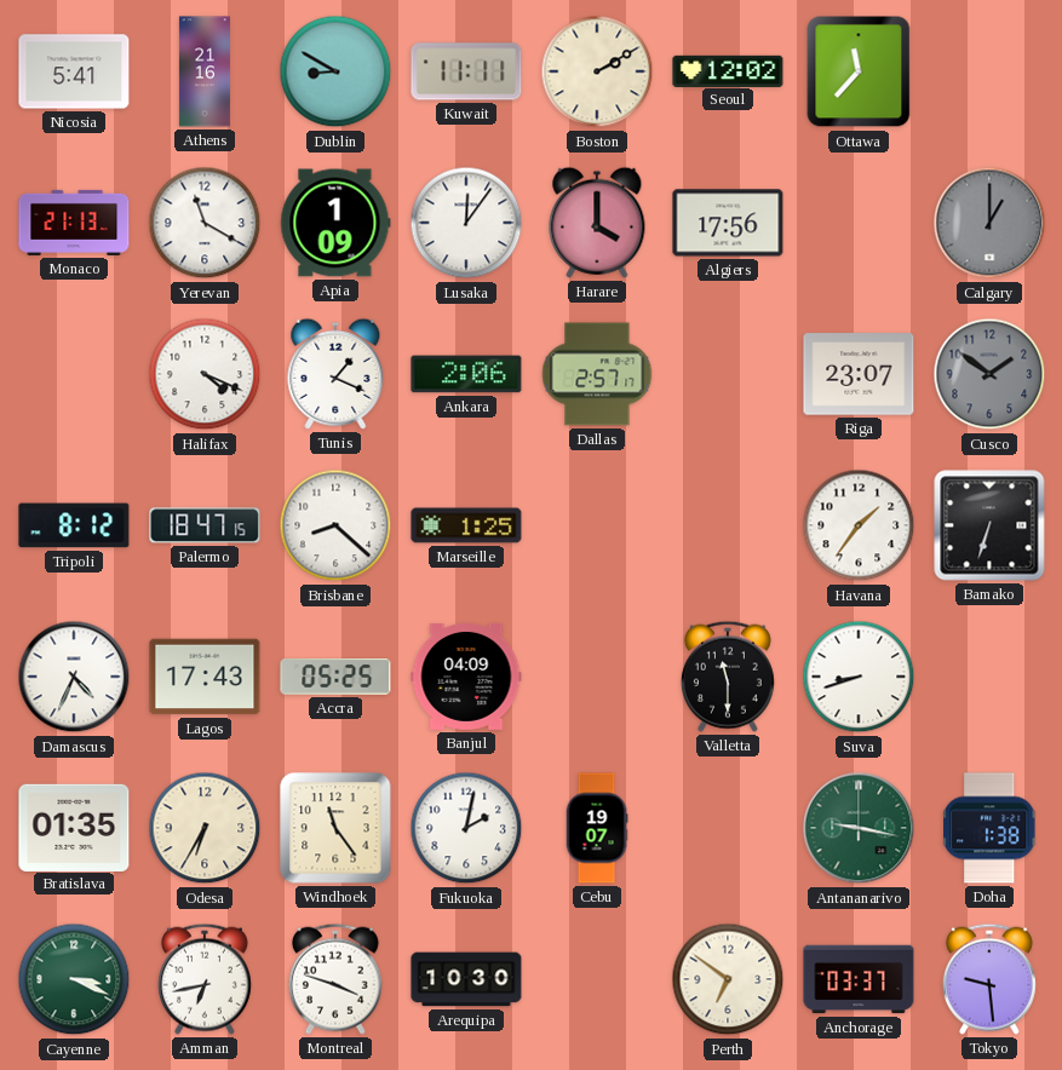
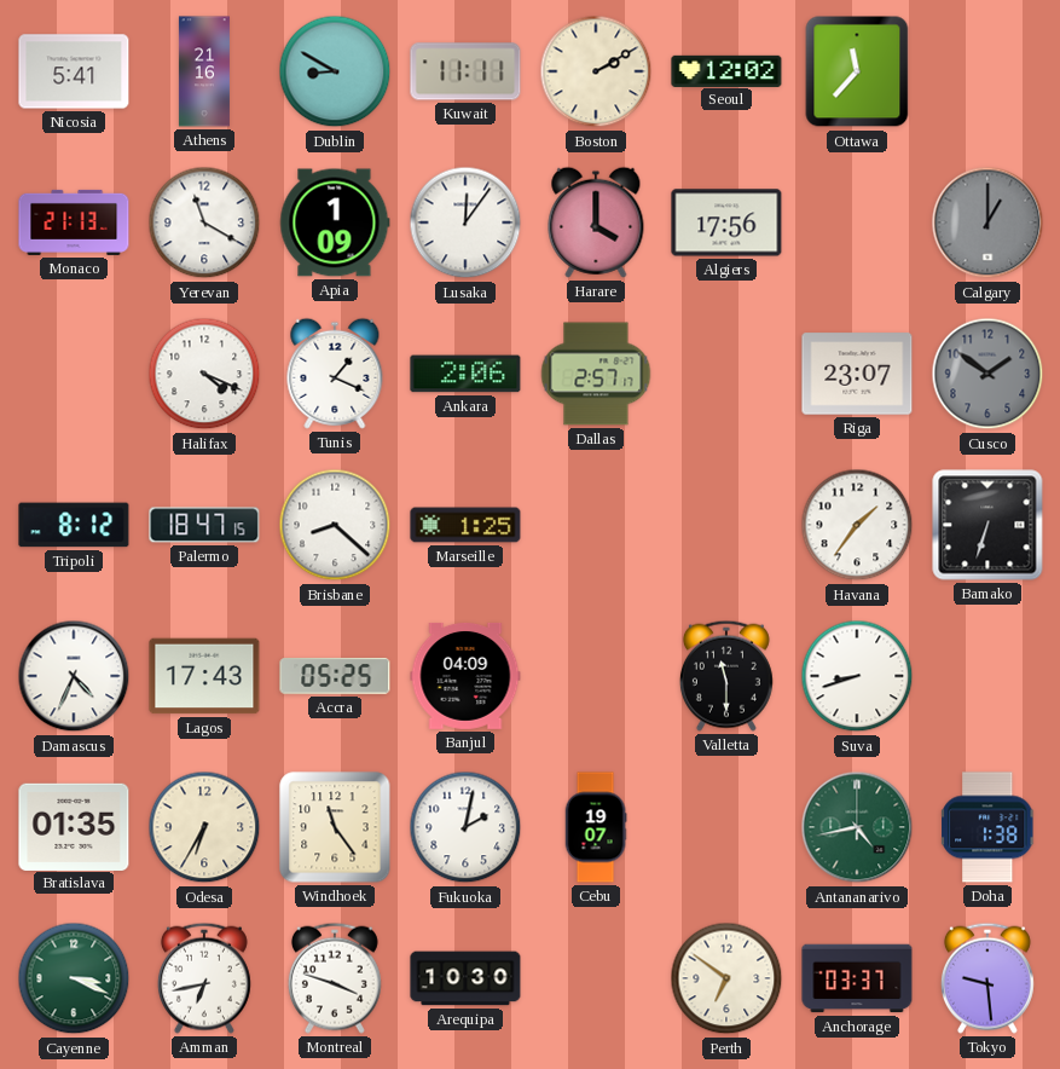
Antananarivo: 9:17 -> 4:43
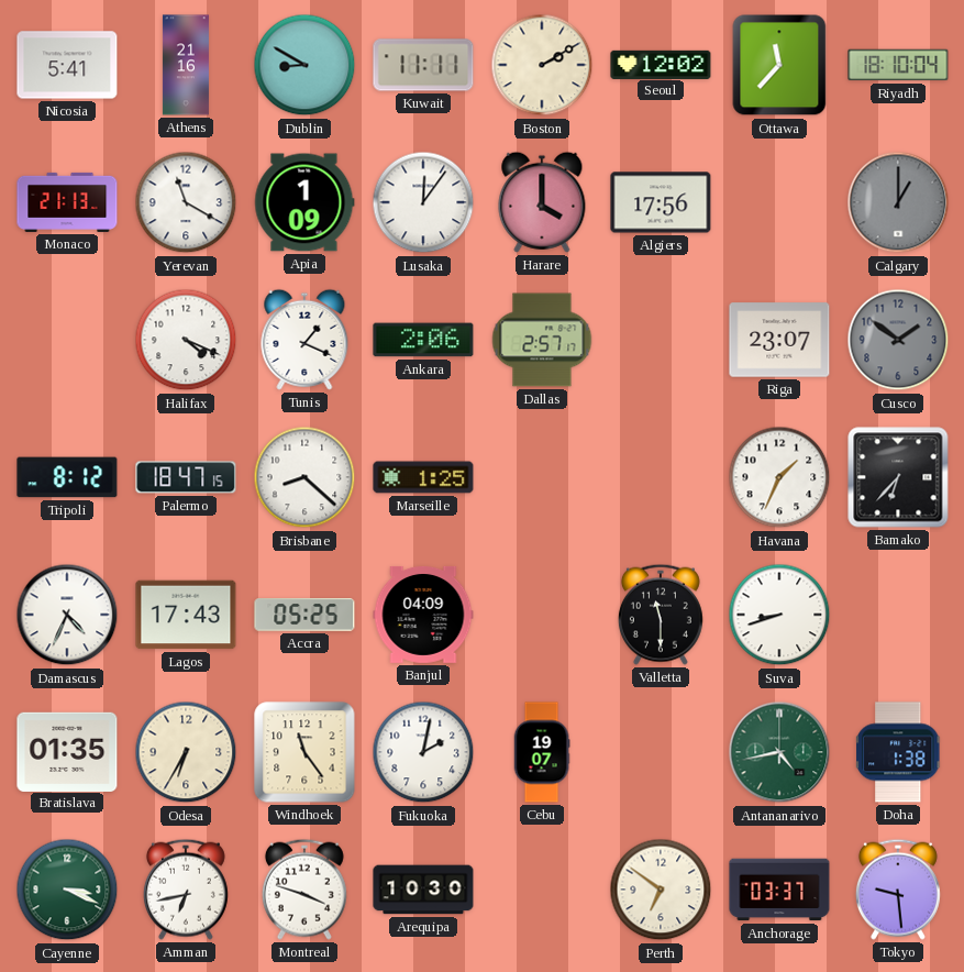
Riyadh: none -> 18:10
Havana: 1:36 -> 1:34
Bamako: 6:33 -> 6:37
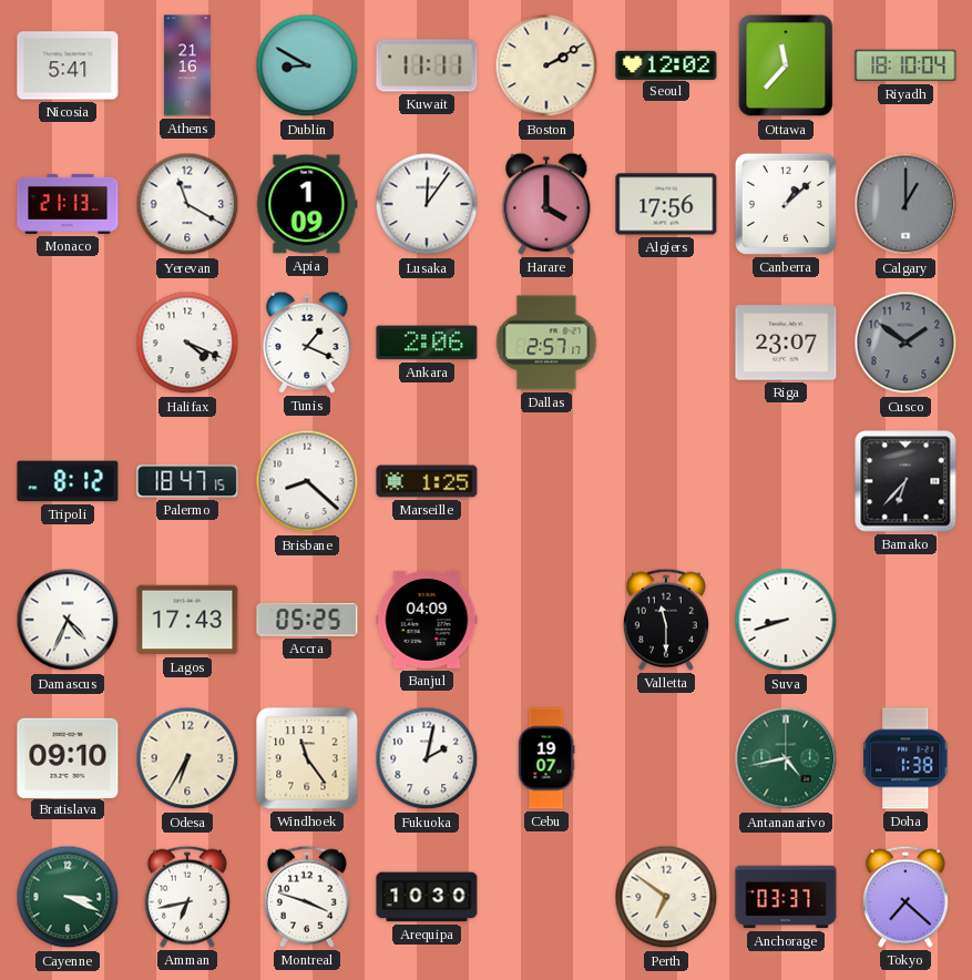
Canberra: none -> 1:08
Havana: 1:34 -> none
Bratislava: 01:35 -> 09:10
Tokyo: 9:29 -> 7:22
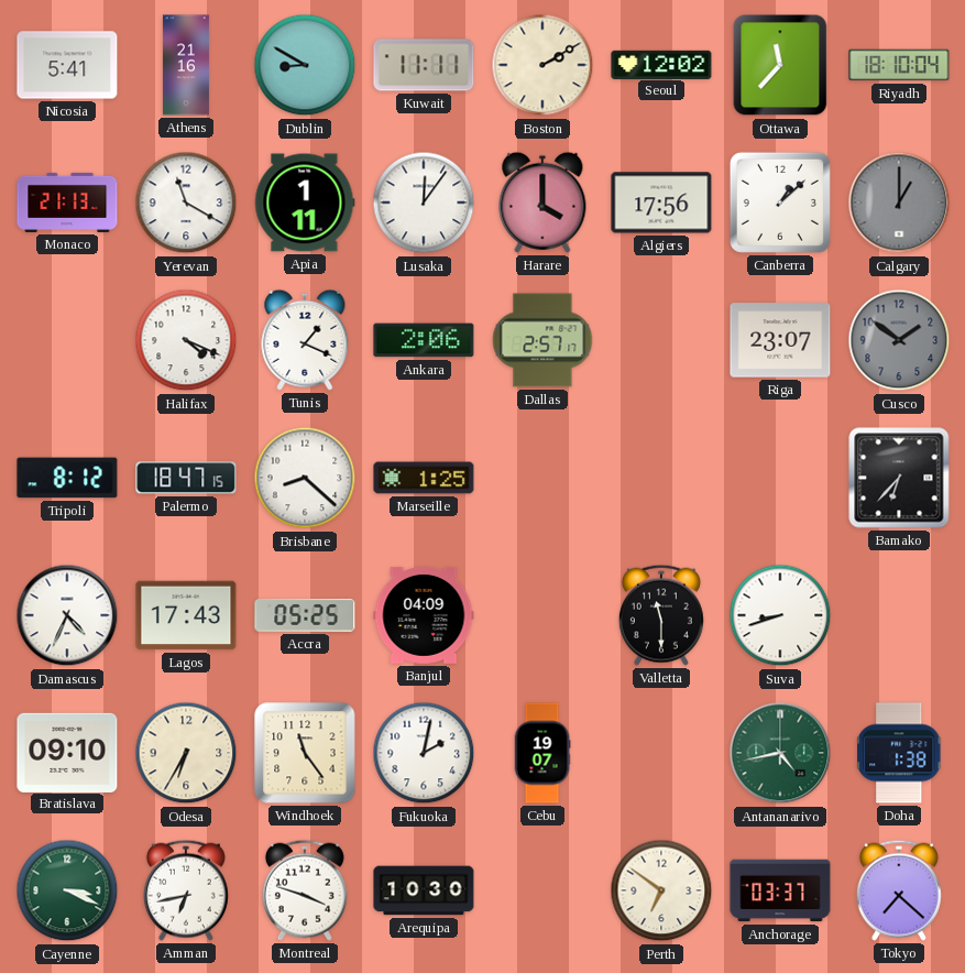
Apia: 1:09 -> 1:11
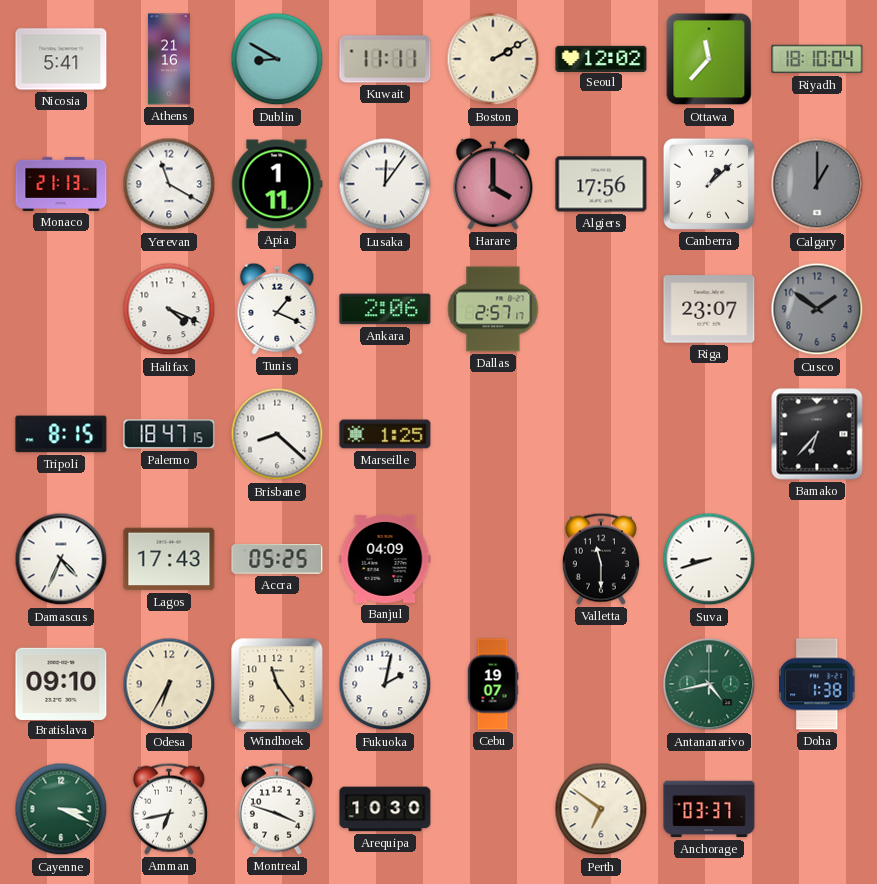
Tripoli: 8:12 -> 8:15
Tokyo: 7:22 -> none
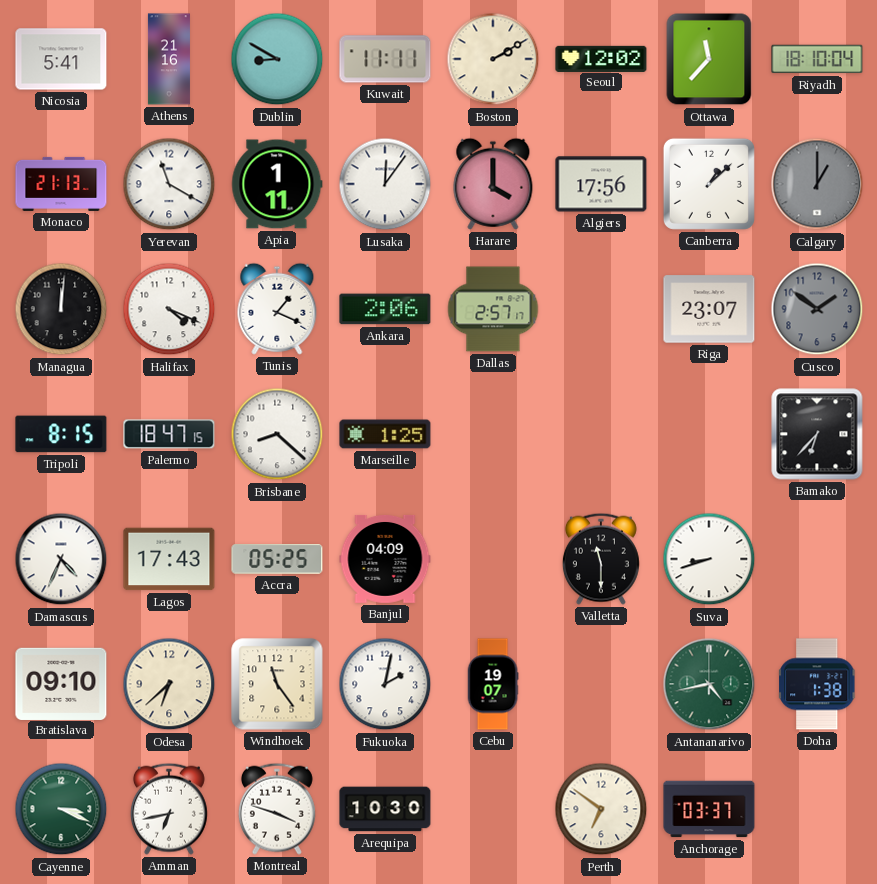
Managua: none -> 12:01
Odesa: 6:35 -> 6:38
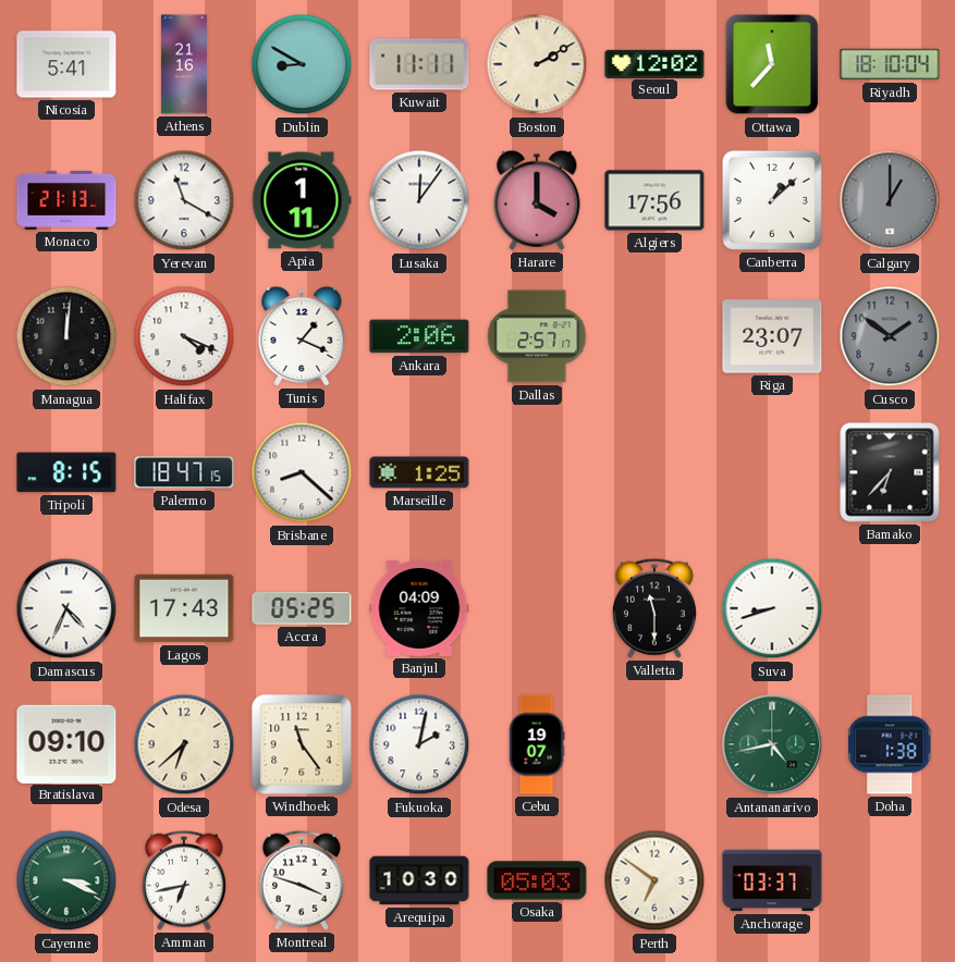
Osaka: none -> 05:03
